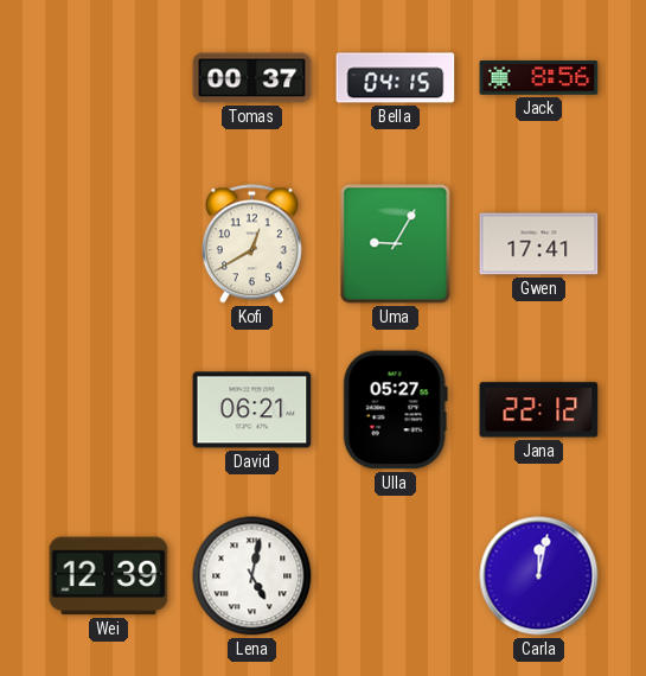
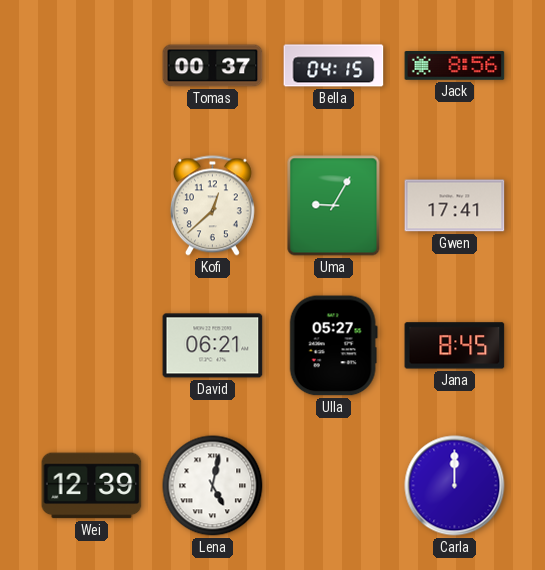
Kofi: 12:40 -> 12:38
Jana: 22:12 -> 8:45
Carla: 12:02 -> 12:00
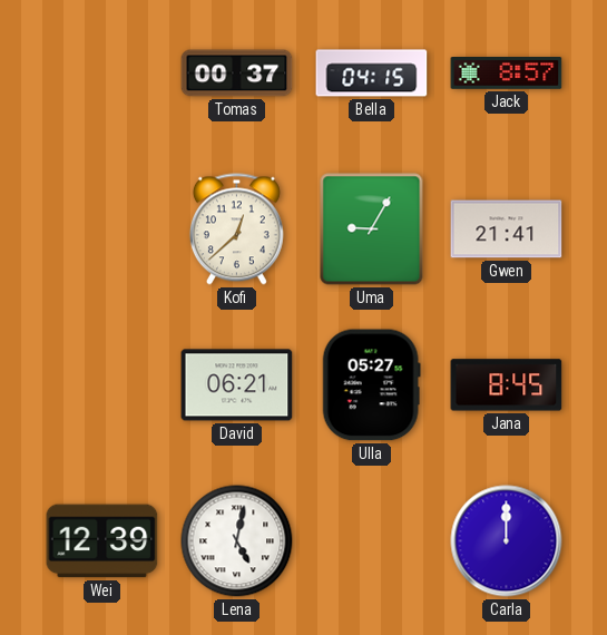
Jack: 8:56 -> 8:57
Gwen: 17:41 -> 21:41
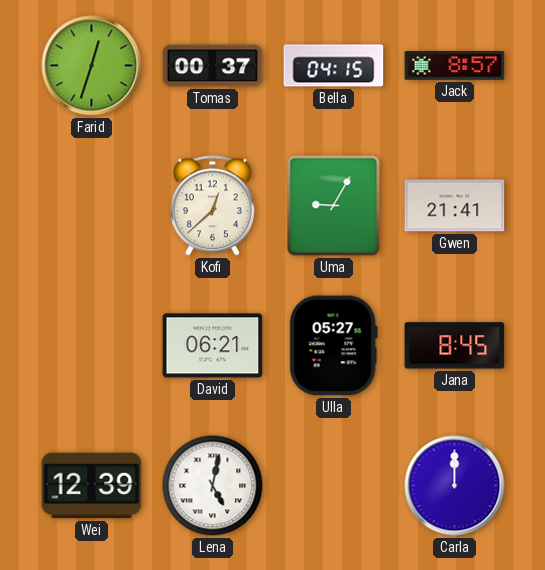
Farid: none -> 12:33
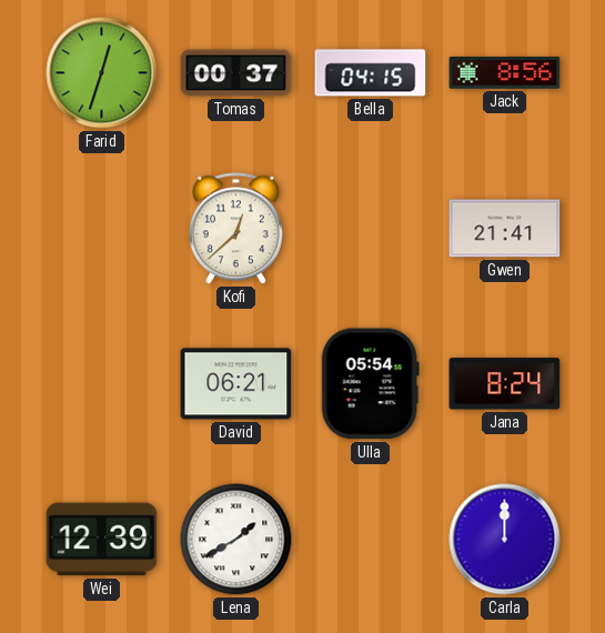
Jack: 8:57 -> 8:56
Uma: 9:05 -> none
Ulla: 05:27 -> 05:54
Jana: 8:45 -> 8:24
Lena: 5:02 -> 1:40
